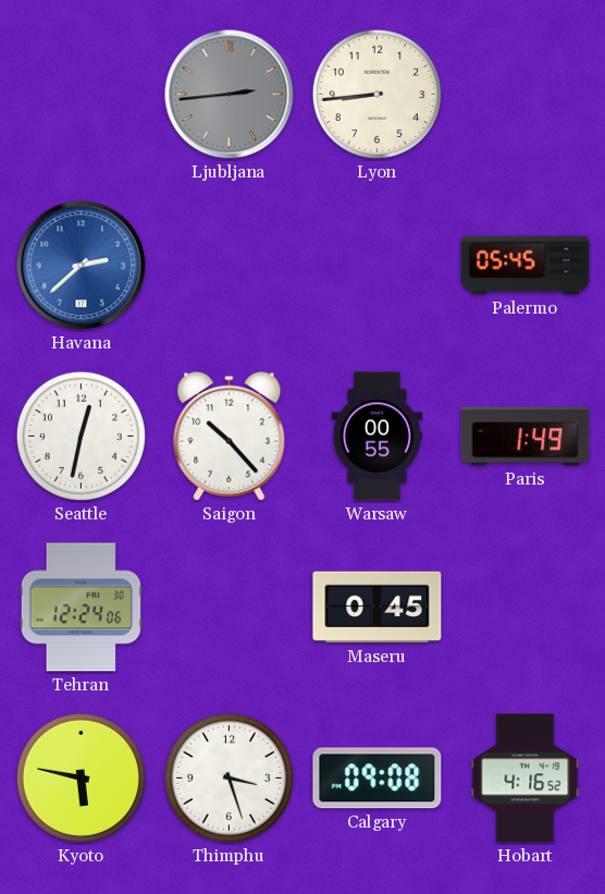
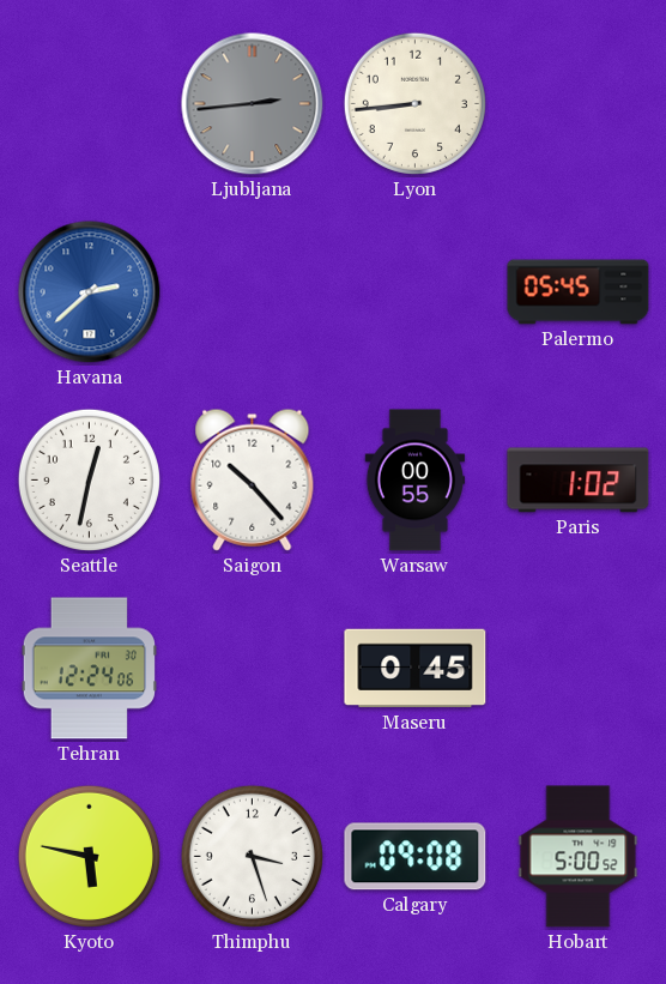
Paris: 1:49 -> 1:02
Hobart: 4:16 -> 5:00
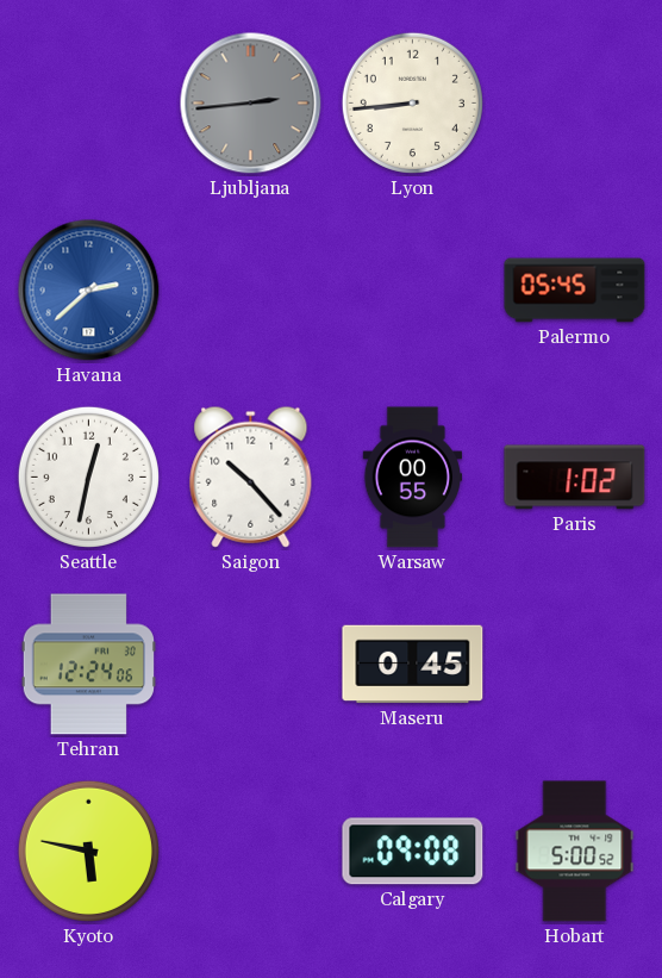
Thimphu: 3:27 -> none
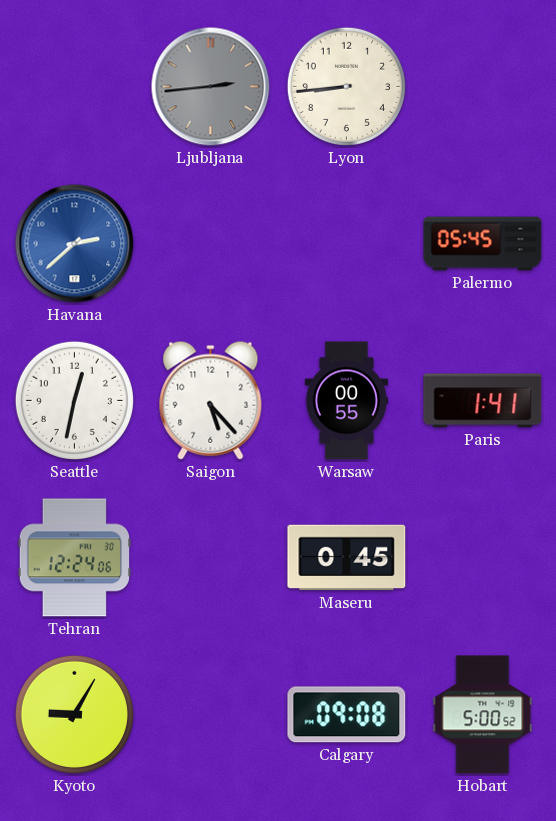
Saigon: 10:23 -> 5:23
Paris: 1:02 -> 1:41
Kyoto: 5:47 -> 9:05
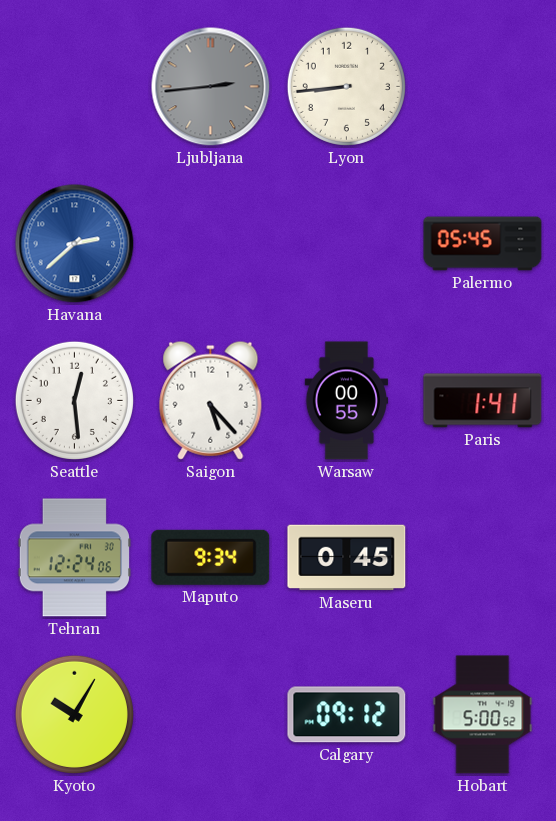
Seattle: 12:32 -> 12:29
Maputo: none -> 9:34
Kyoto: 9:05 -> 10:05
Calgary: 09:08 -> 09:12
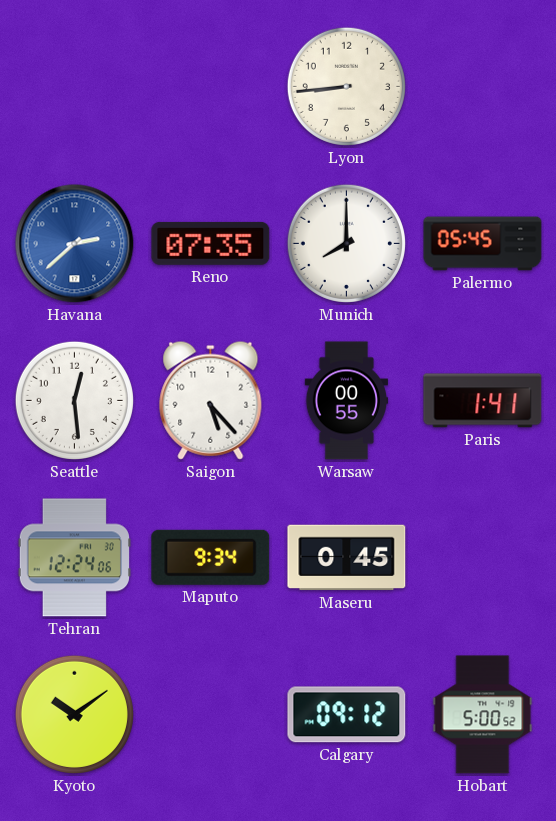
Ljubljana: 2:44 -> none
Reno: none -> 07:35
Munich: none -> 8:00
Kyoto: 10:05 -> 10:09
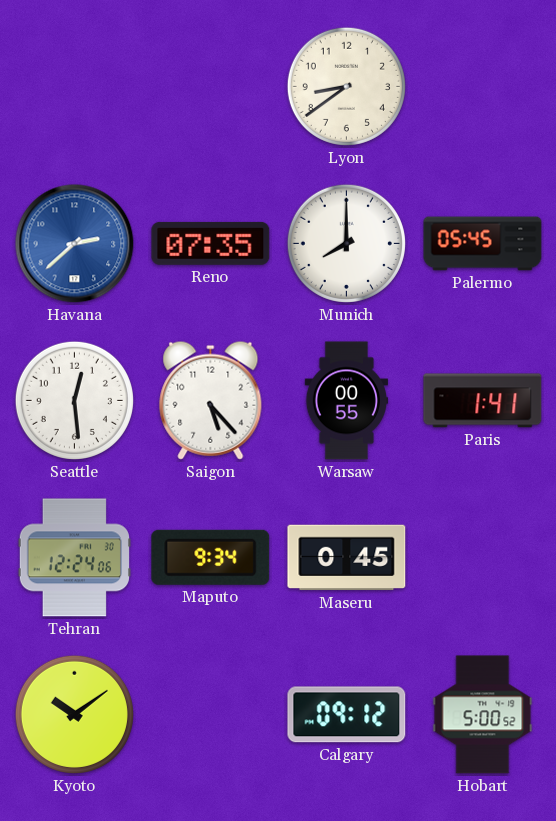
Lyon: 8:44 -> 8:39
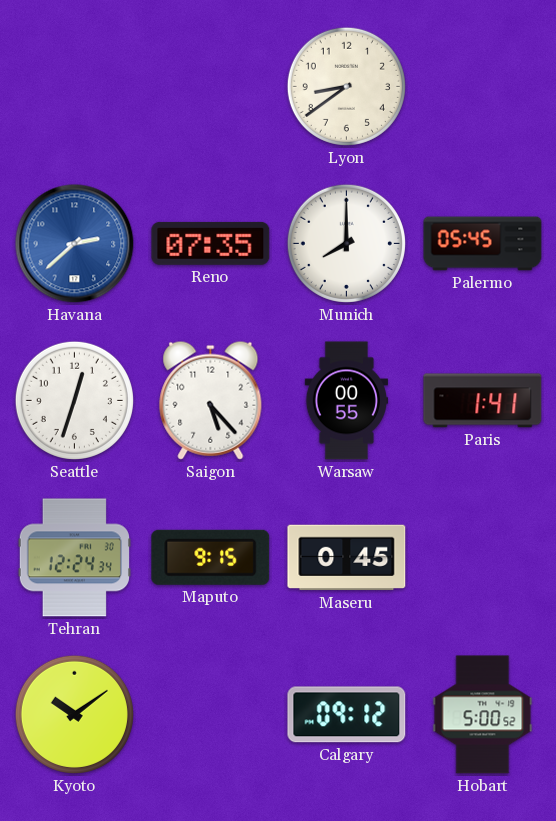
Seattle: 12:29 -> 12:33
Tehran: 12:24:06 -> 12:24:34
Maputo: 9:34 -> 9:15
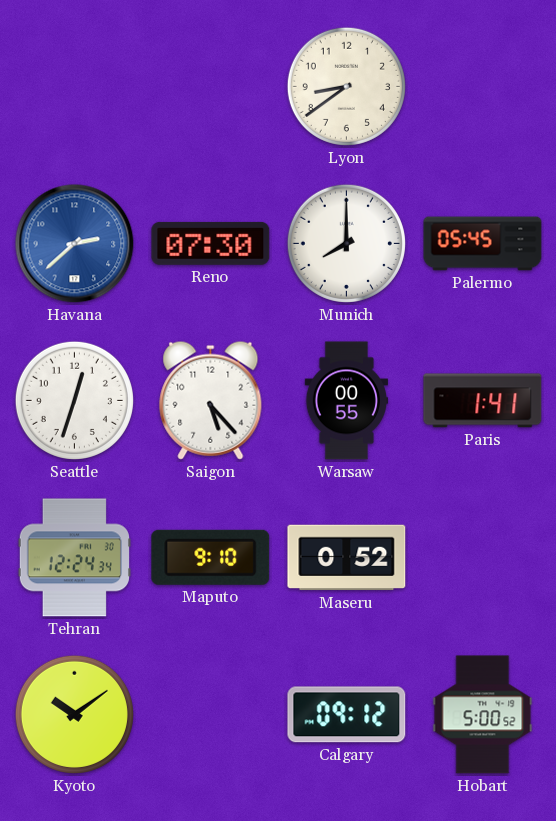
Reno: 07:35 -> 07:30
Maputo: 9:15 -> 9:10
Maseru: 0:45 -> 0:52
